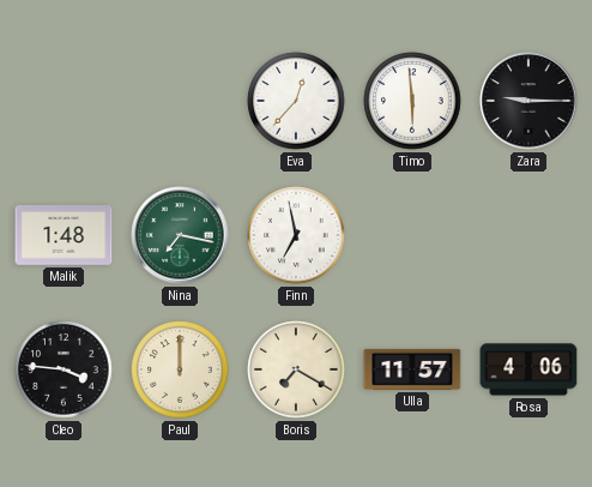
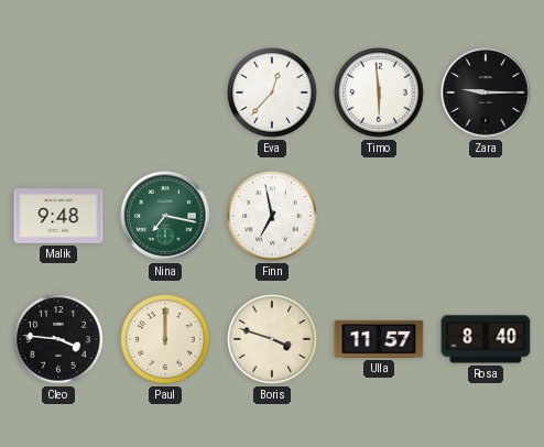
Malik: 1:48 -> 9:48
Boris: 7:20 -> 3:48
Rosa: 4:06 -> 8:40
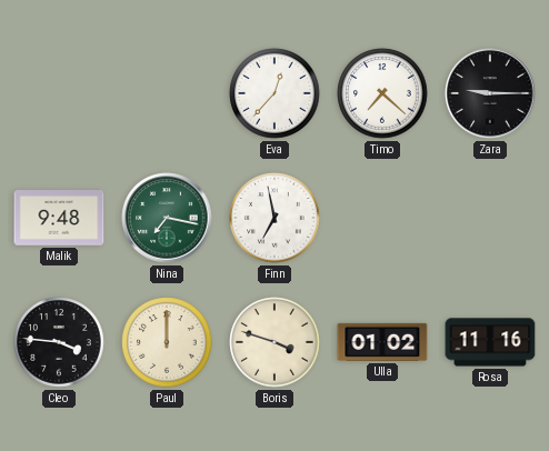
Timo: 5:59 -> 7:22
Ulla: 11:57 -> 01:02
Rosa: 8:40 -> 11:16
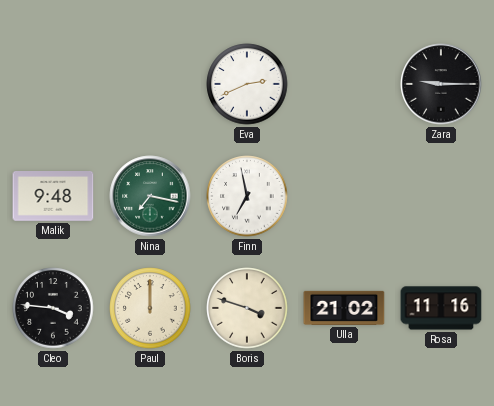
Eva: 12:37 -> 2:41
Timo: 7:22 -> none
Ulla: 01:02 -> 21:02
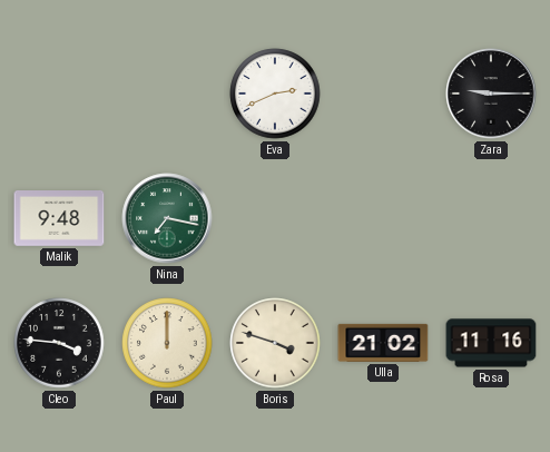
Finn: 6:58 -> none
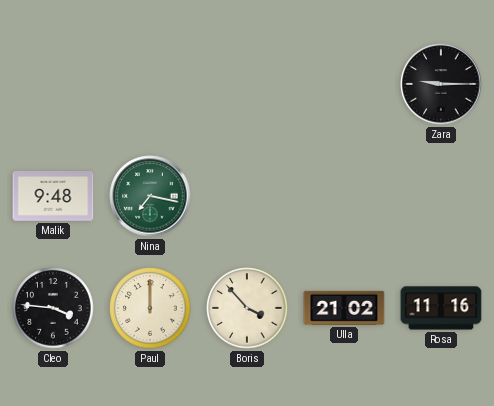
Eva: 2:41 -> none
Boris: 3:48 -> 3:53
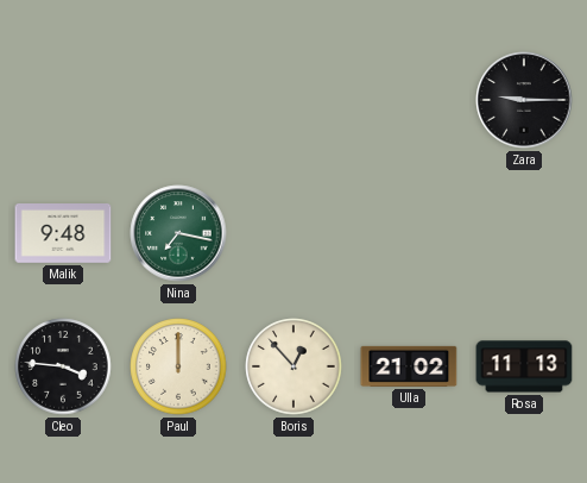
Boris: 3:53 -> 12:53
Rosa: 11:16 -> 11:13
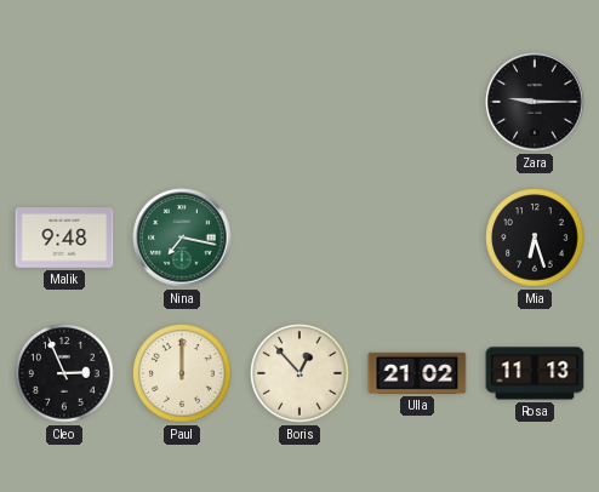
Mia: none -> 6:27
Cleo: 3:46 -> 2:56
